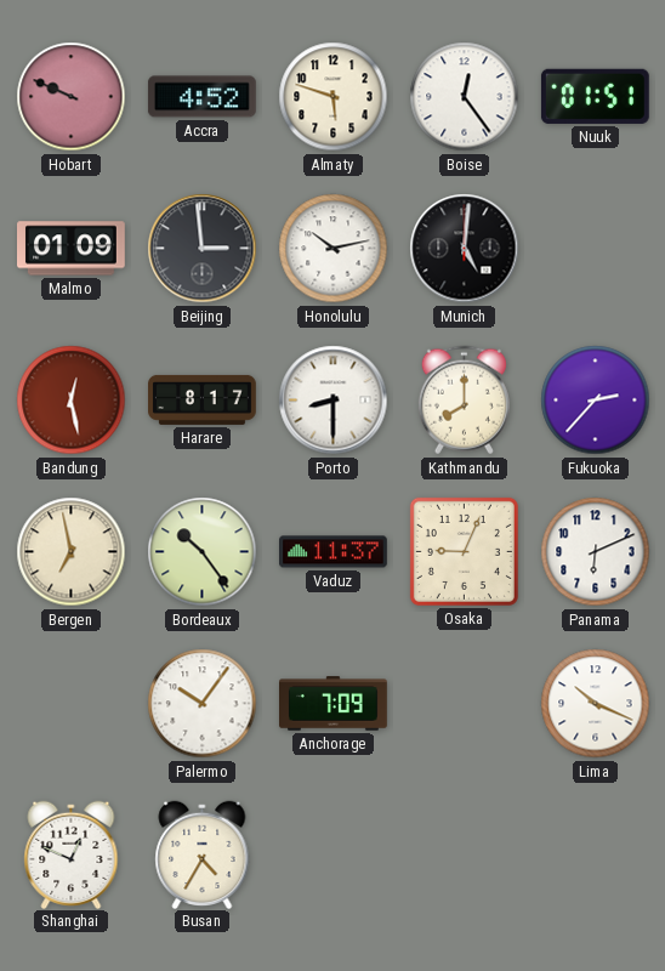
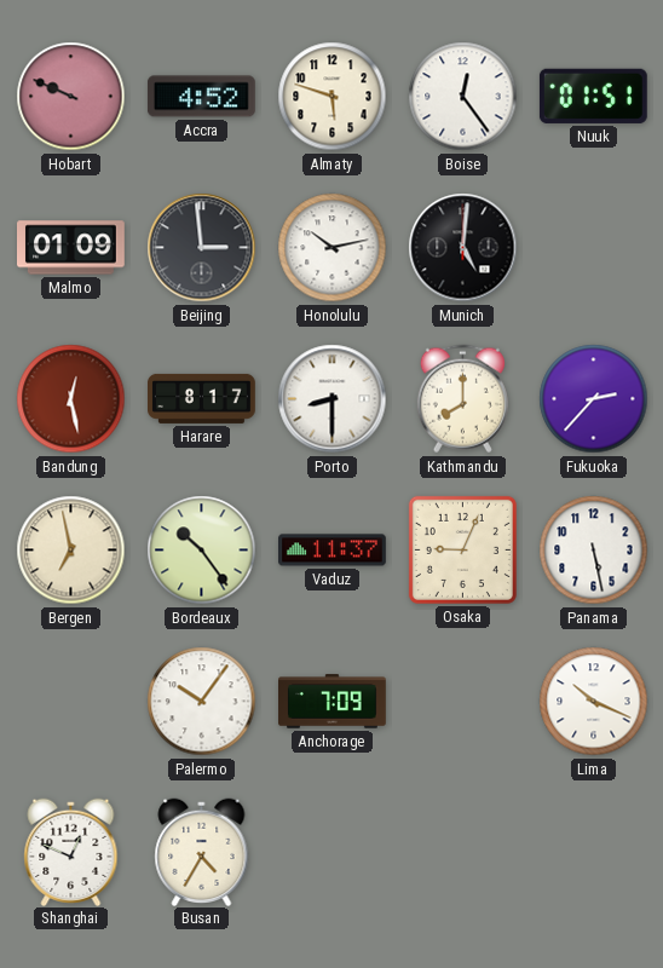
Panama: 6:11 -> 5:28
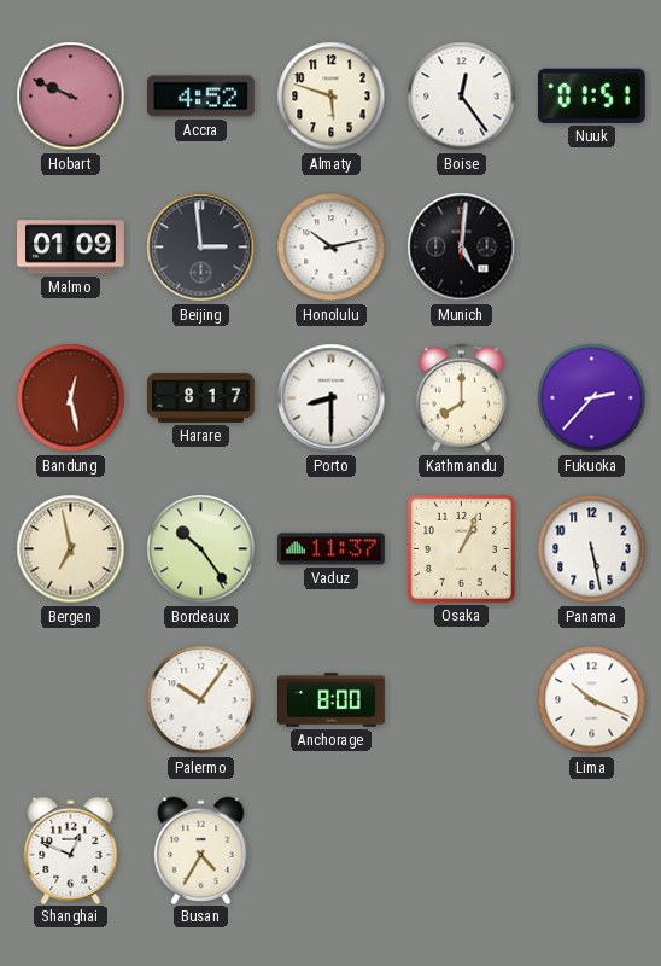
Osaka: 9:04 -> 1:04
Anchorage: 7:09 -> 8:00
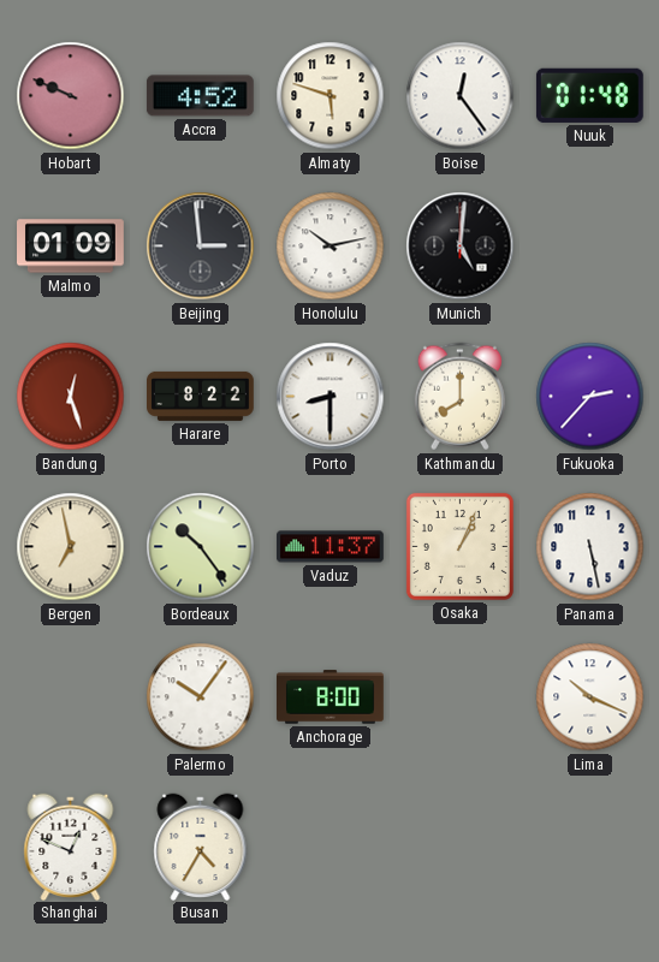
Nuuk: 01:51 -> 01:48
Bandung: 12:28 -> 12:27
Harare: 8:17 -> 8:22
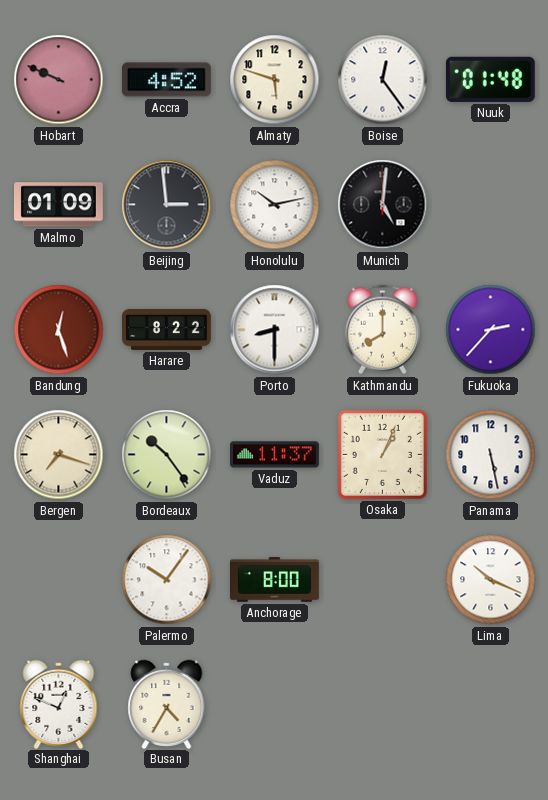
Bergen: 6:58 -> 7:18
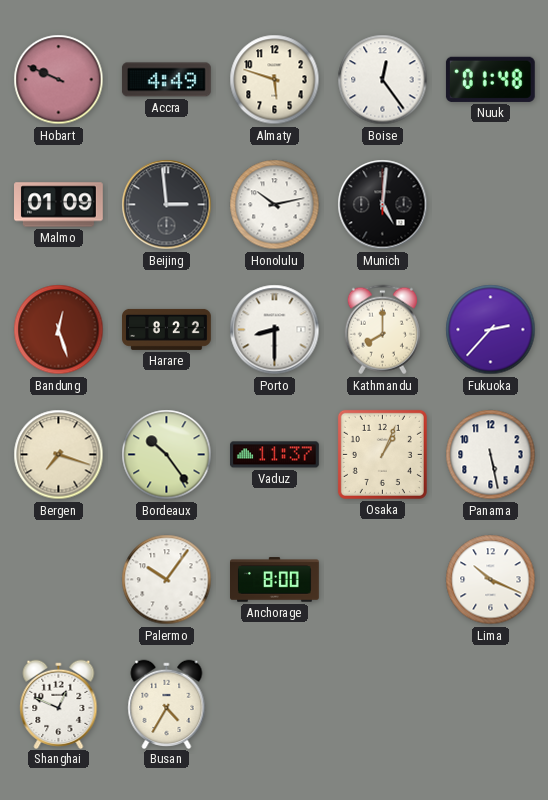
Accra: 4:52 -> 4:49
